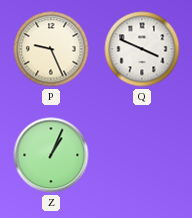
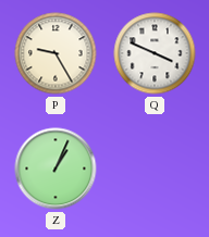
P: 9:26 -> 9:25
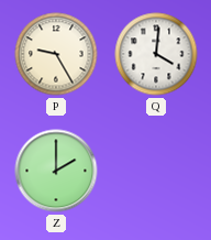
Q: 3:49 -> 4:01
Z: 1:04 -> 2:00
